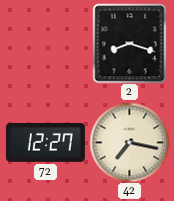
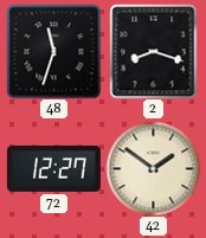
48: none -> 11:33
42: 7:17 -> 1:51
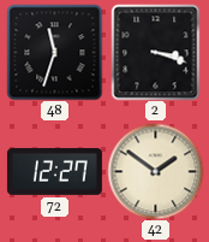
2: 8:18 -> 3:18
